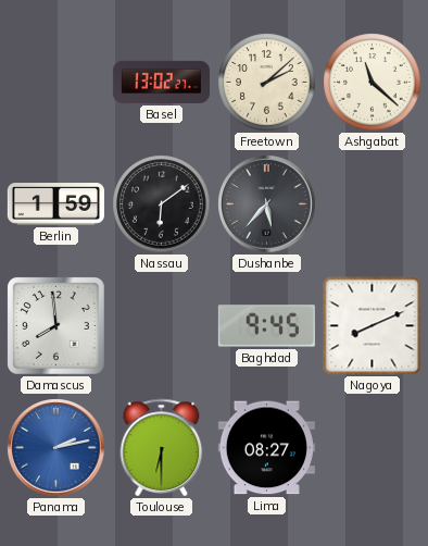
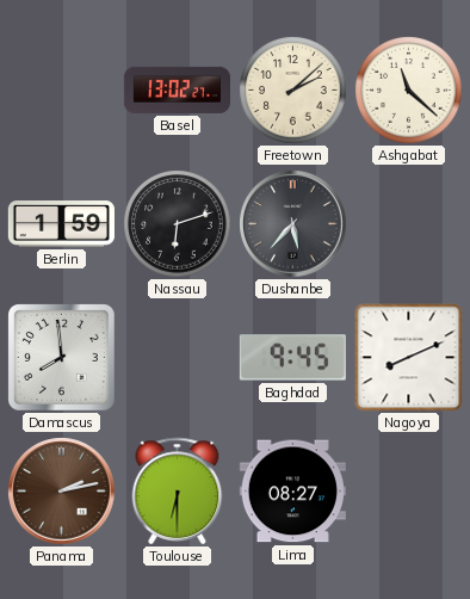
Nassau: 6:09 -> 6:12
Panama dial: blue -> brown
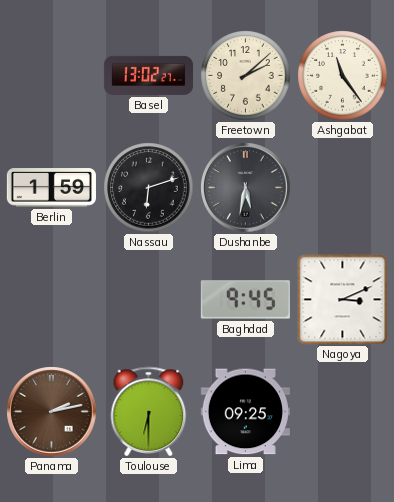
Ashgabat: 11:22 -> 11:24
Dushanbe: 5:37 -> 5:32
Damascus: 7:59 -> none
Nagoya: 8:11 -> 3:11
Lima: 08:27 -> 09:25
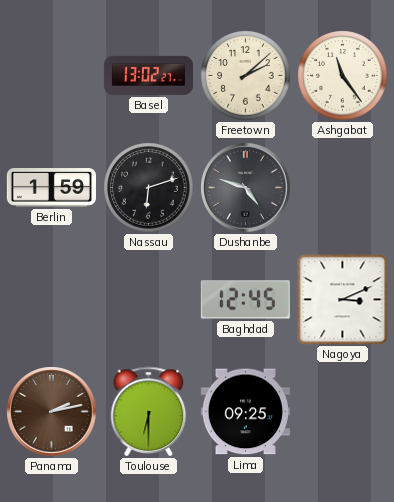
Dushanbe: 5:32 -> 4:48
Baghdad: 9:45 -> 12:45
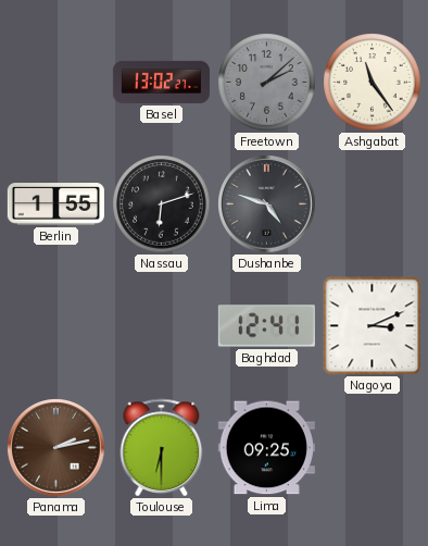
Freetown dial: cream -> grey
Berlin: 1:59 -> 1:55
Baghdad: 12:45 -> 12:41
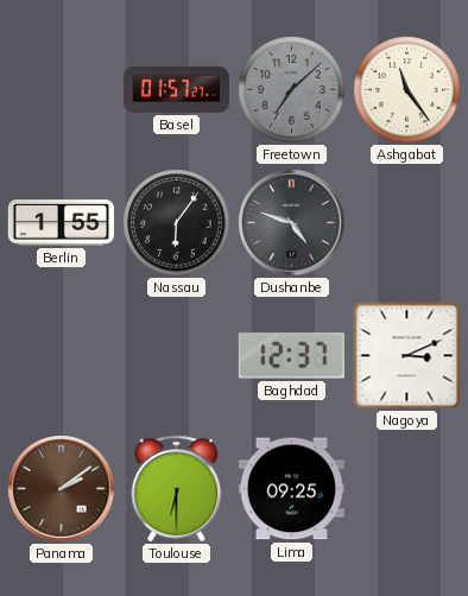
Basel: 13:02 -> 01:57
Freetown: 2:08 -> 7:08
Nassau: 6:12 -> 6:06
Baghdad: 12:41 -> 12:37
Panama: 2:13 -> 2:09
